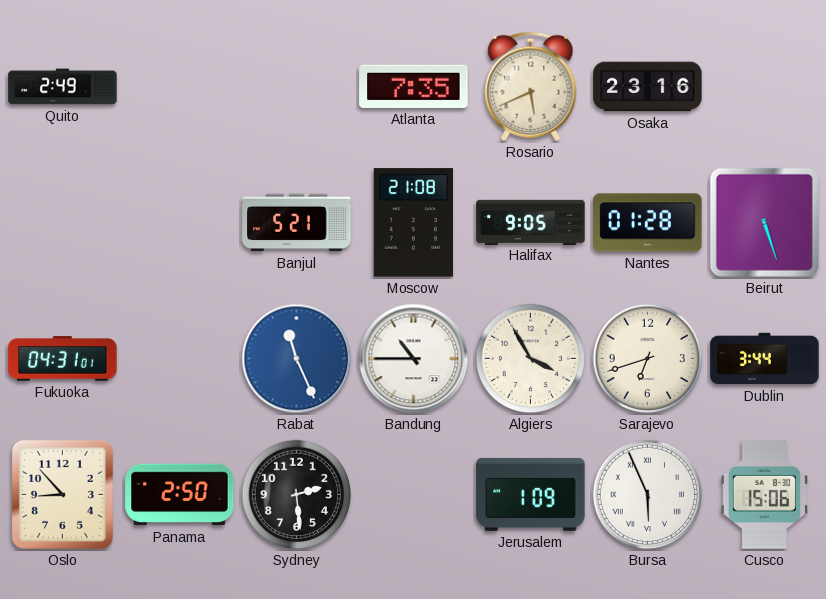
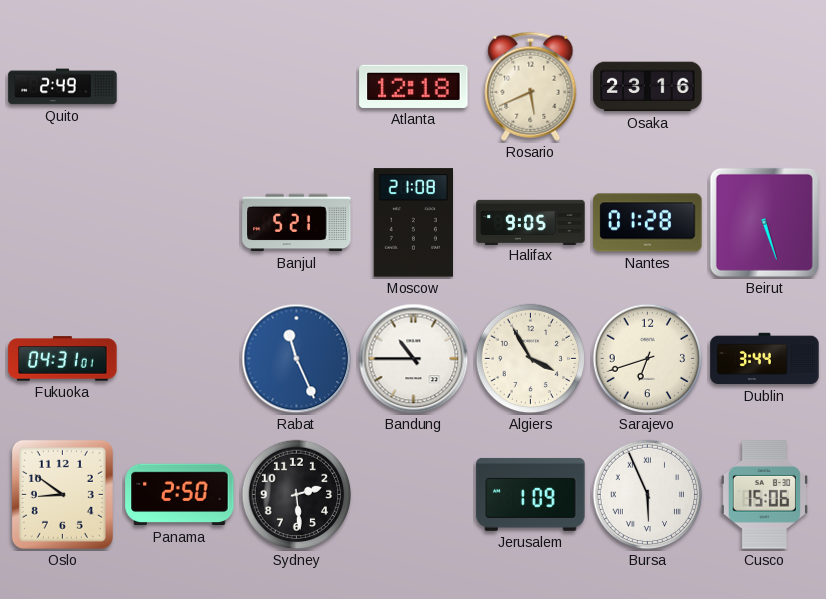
Atlanta: 7:35 -> 12:18
Oslo: 8:53 -> 8:51
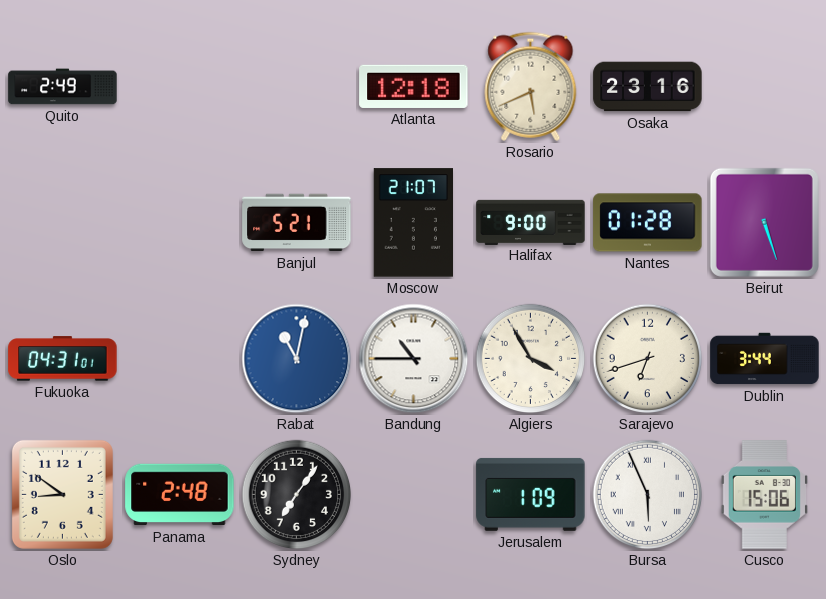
Moscow: 21:08 -> 21:07
Halifax: 9:05 -> 9:00
Rabat: 11:26 -> 11:02
Panama: 2:50 -> 2:48
Sydney: 2:29 -> 7:06
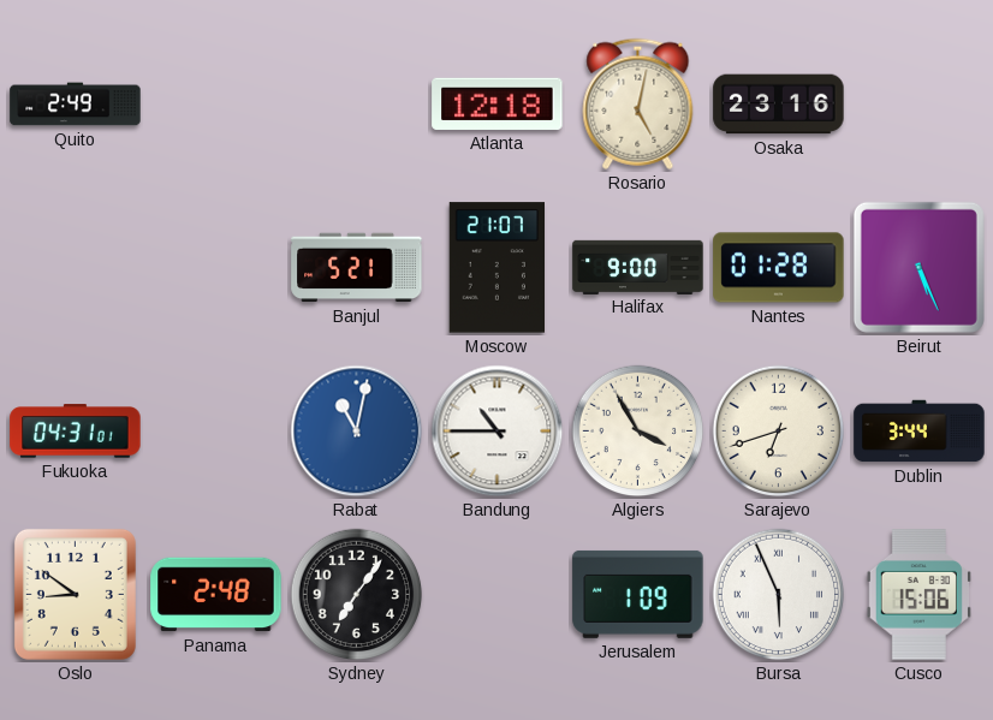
Rosario: 5:41 -> 5:02
Beirut: 5:27 -> 5:26
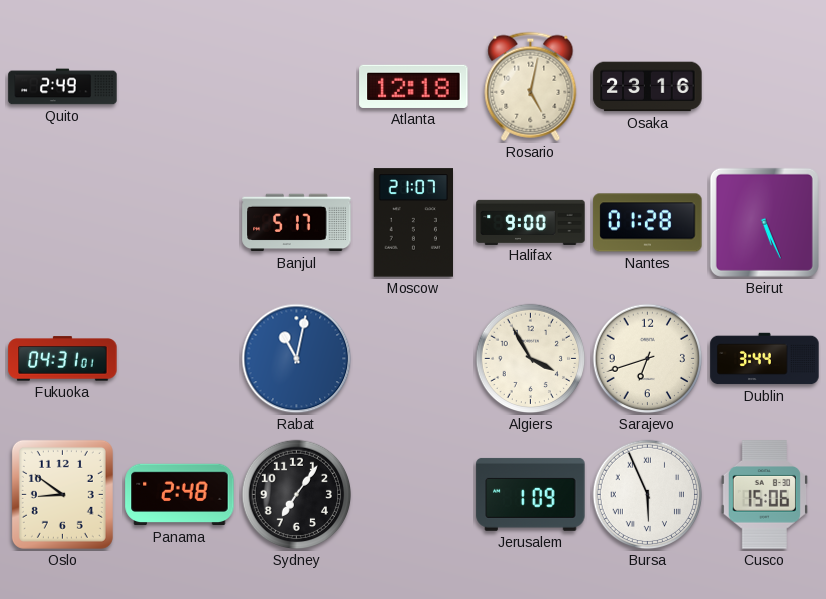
Banjul: 5:21 -> 5:17
Bandung: 10:45 -> none
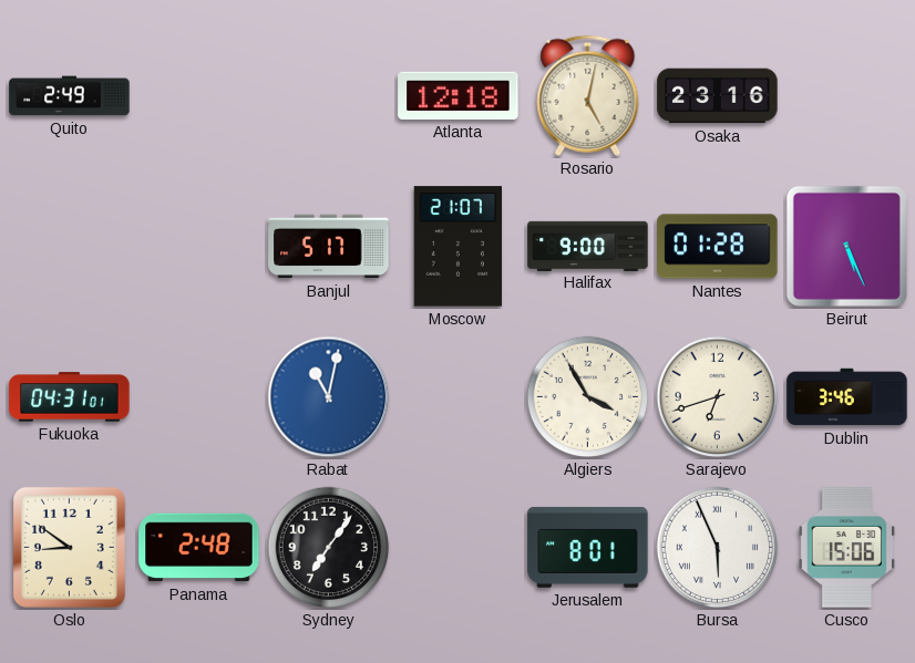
Dublin: 3:44 -> 3:46
Jerusalem: 1:09 -> 8:01
